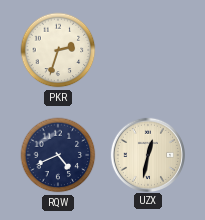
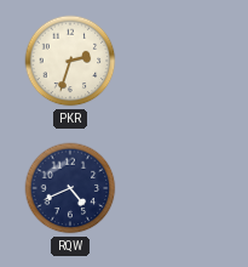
UZX: 12:32 -> none
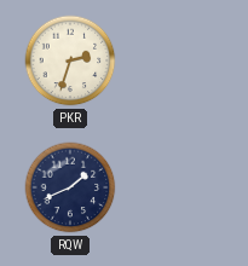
RQW: 4:41 -> 1:41
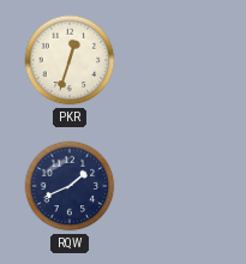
PKR: 2:33 -> 12:33
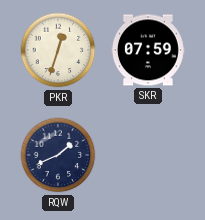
SKR: none -> 07:59
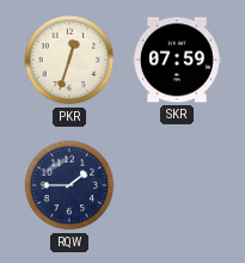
RQW: 1:41 -> 1:45
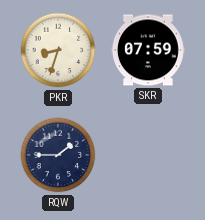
PKR: 12:33 -> 8:33
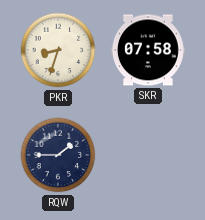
SKR: 07:59 -> 07:58
